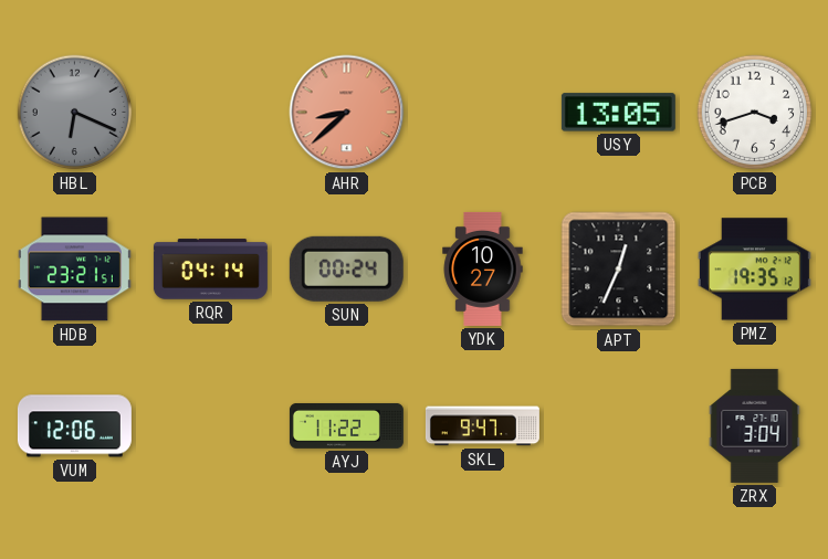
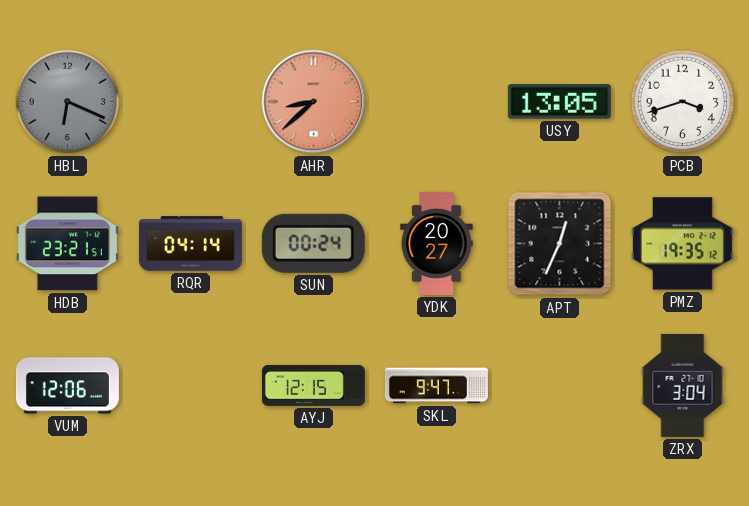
YDK: 10:27 -> 20:27
AYJ: 11:22 -> 12:15
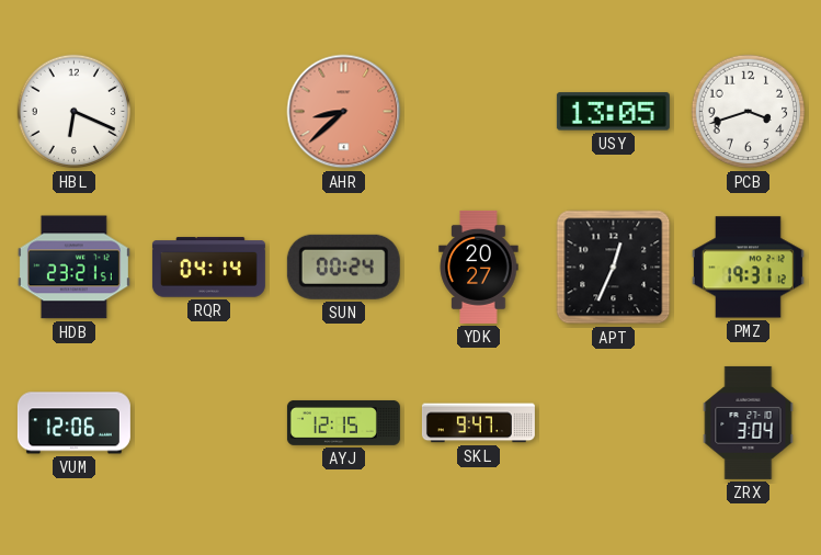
HBL dial: grey -> white
PMZ: 19:35 -> 19:31
